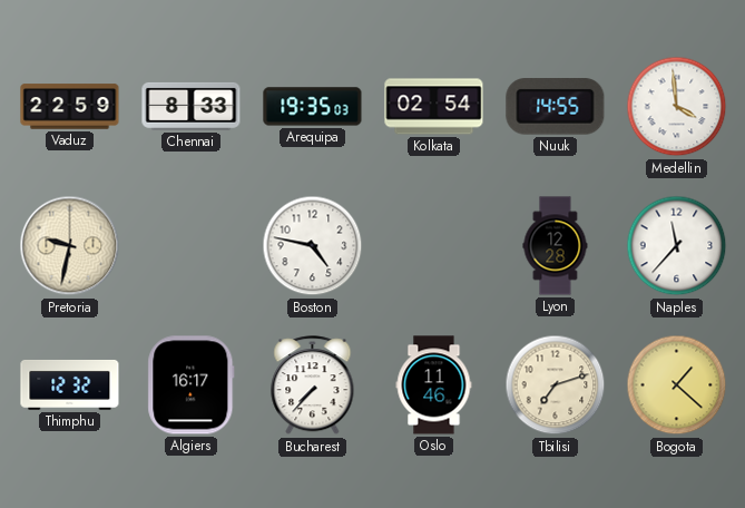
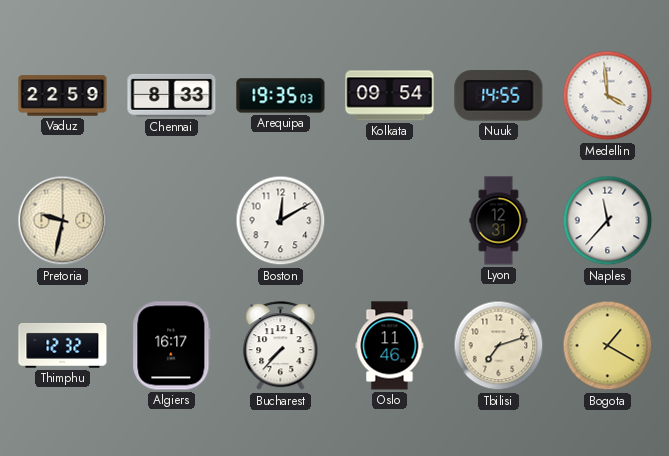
Kolkata: 02:54 -> 09:54
Boston: 4:47 -> 12:10
Lyon: 12:28 -> 12:31
Bogota: 1:22 -> 1:20
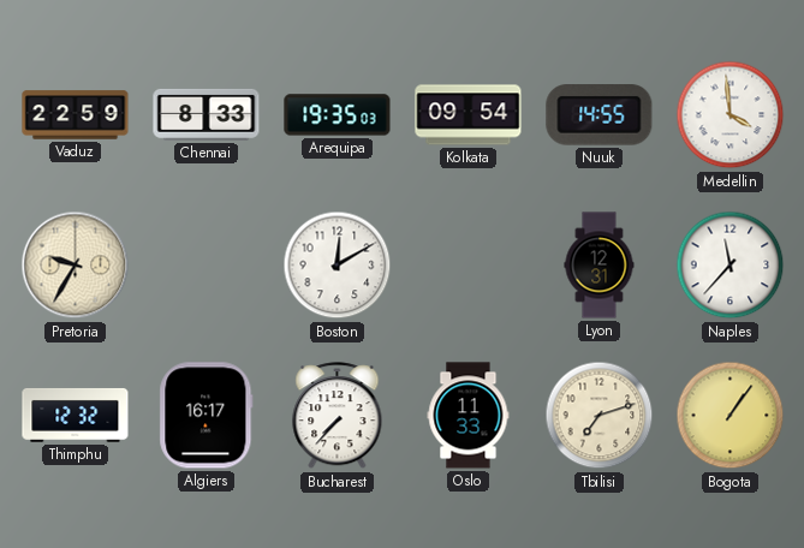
Pretoria: 9:32 -> 9:35
Oslo: 11:46 -> 11:33
Bogota: 1:20 -> 1:06
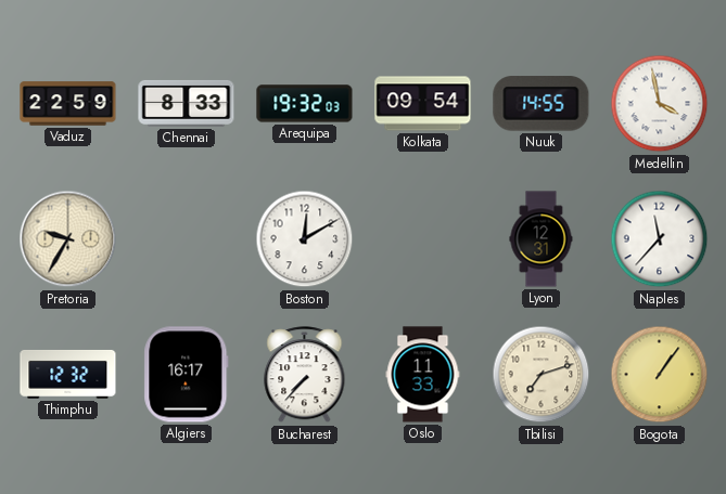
Arequipa: 19:35 -> 19:32
Medellin: 3:59 -> 3:58
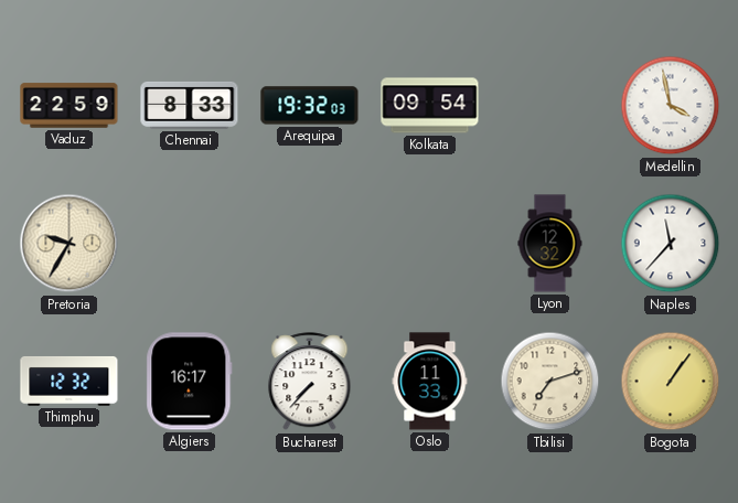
Nuuk: 14:55 -> none
Boston: 12:10 -> none
Lyon: 12:31 -> 12:32
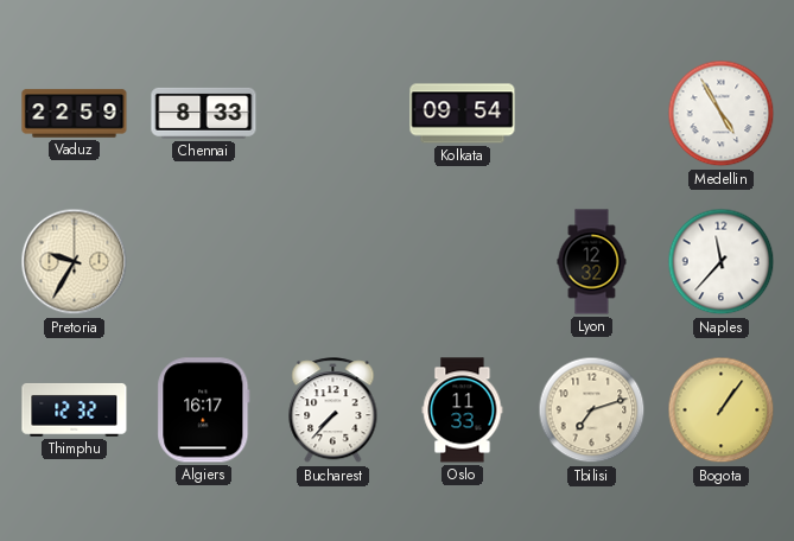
Arequipa: 19:32 -> none
Medellin: 3:58 -> 4:55
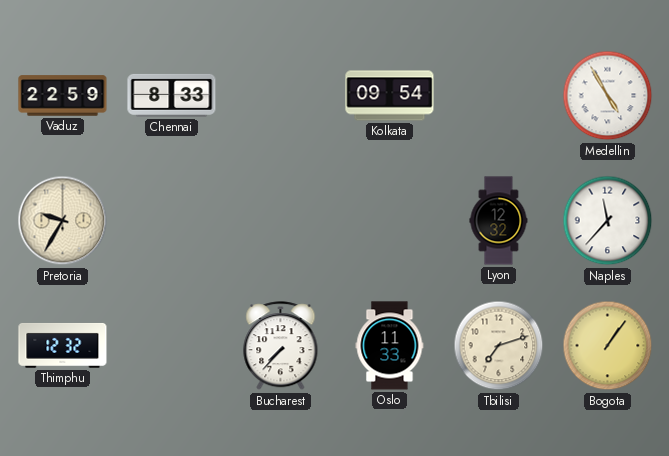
Algiers: 16:17 -> none
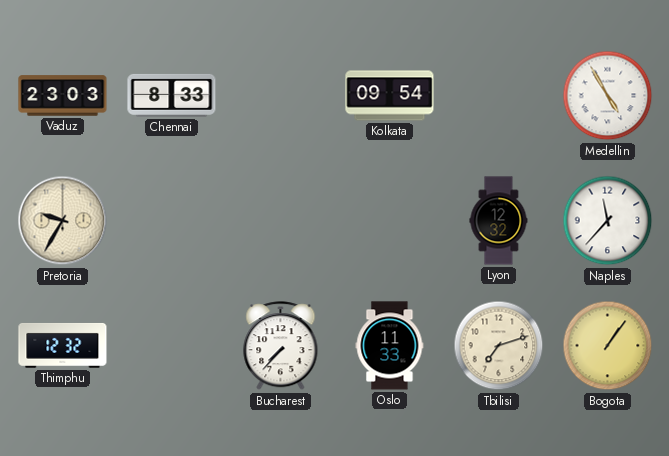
Vaduz: 22:59 -> 23:03
